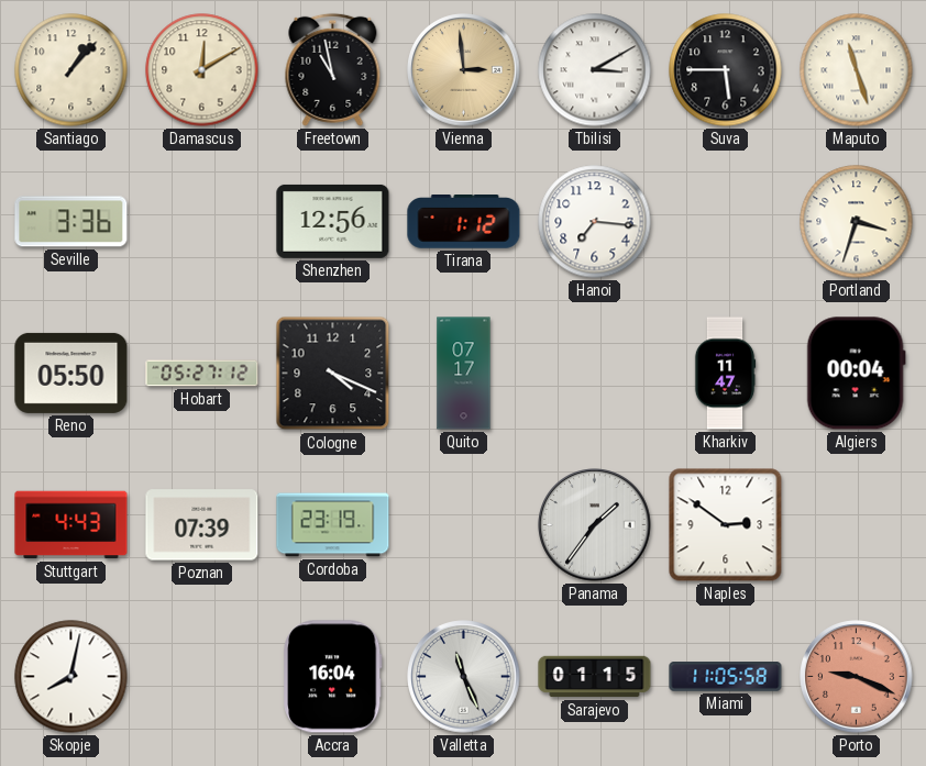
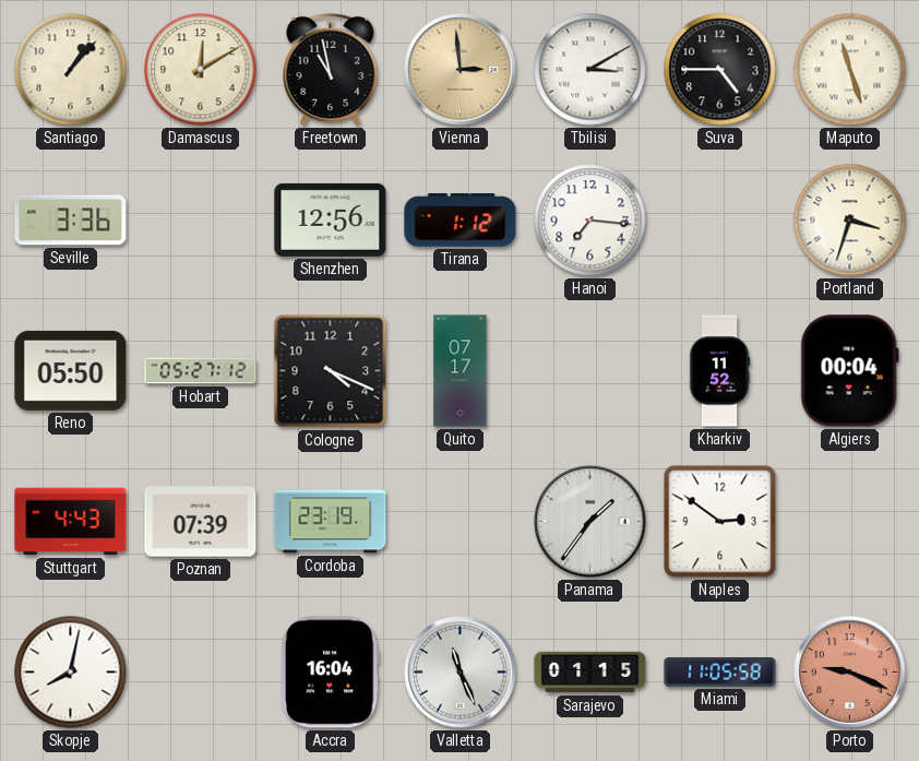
Suva: 5:45 -> 4:45
Kharkiv: 11:47 -> 11:52
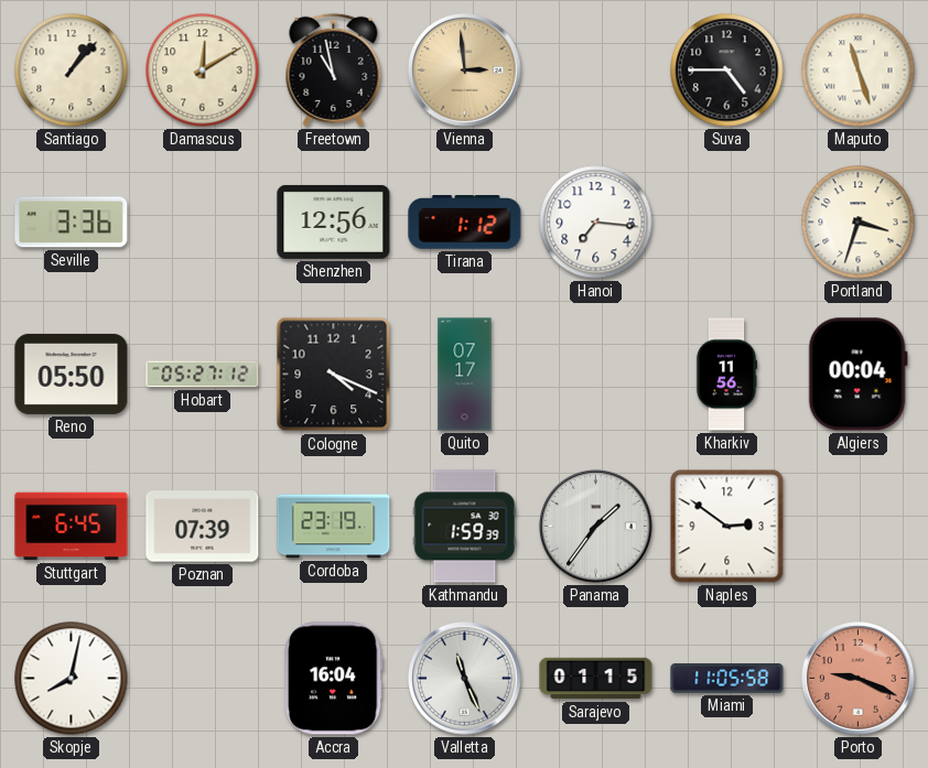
Tbilisi: 3:10 -> none
Kharkiv: 11:52 -> 11:56
Stuttgart: 4:43 -> 6:45
Kathmandu: none -> 1:59
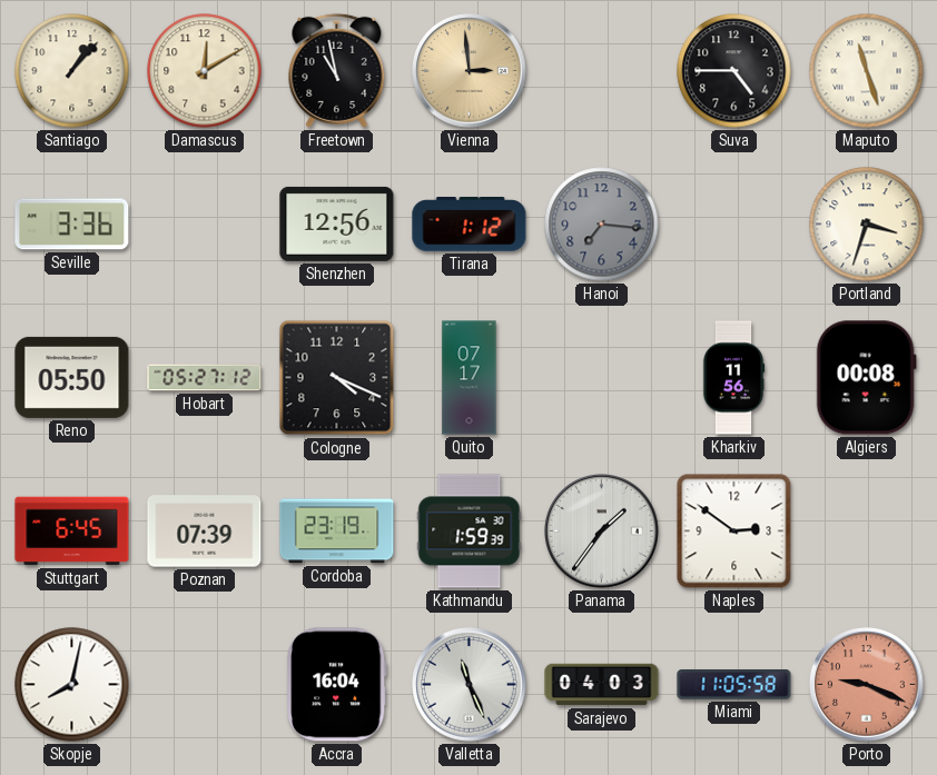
Hanoi dial: white -> grey
Algiers: 00:04 -> 00:08
Sarajevo: 01:15 -> 04:03
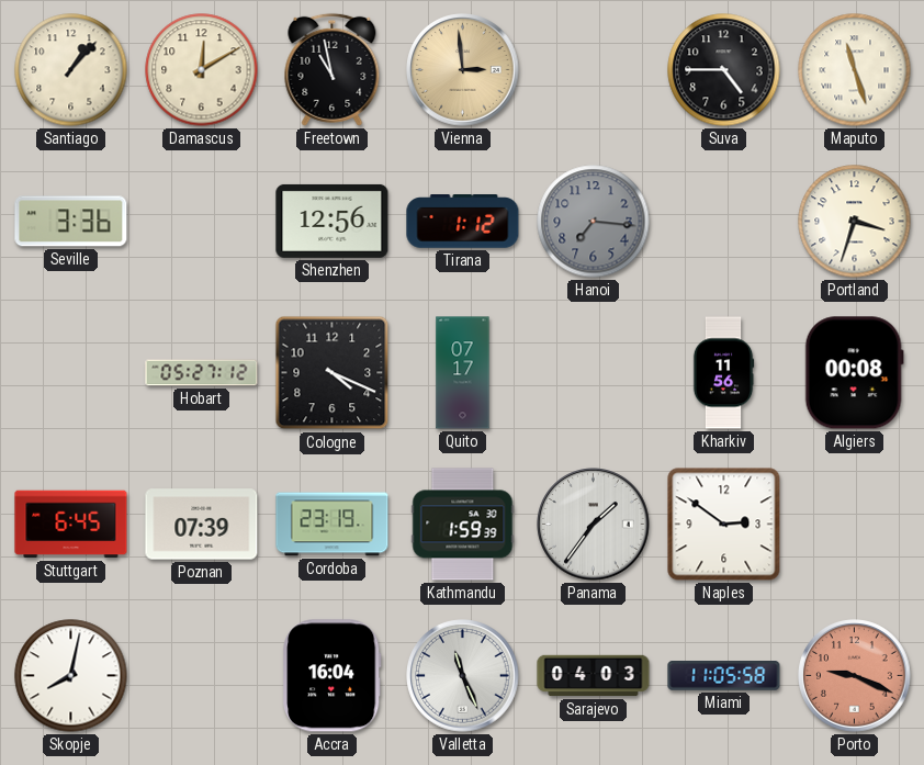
Reno: 05:50 -> none
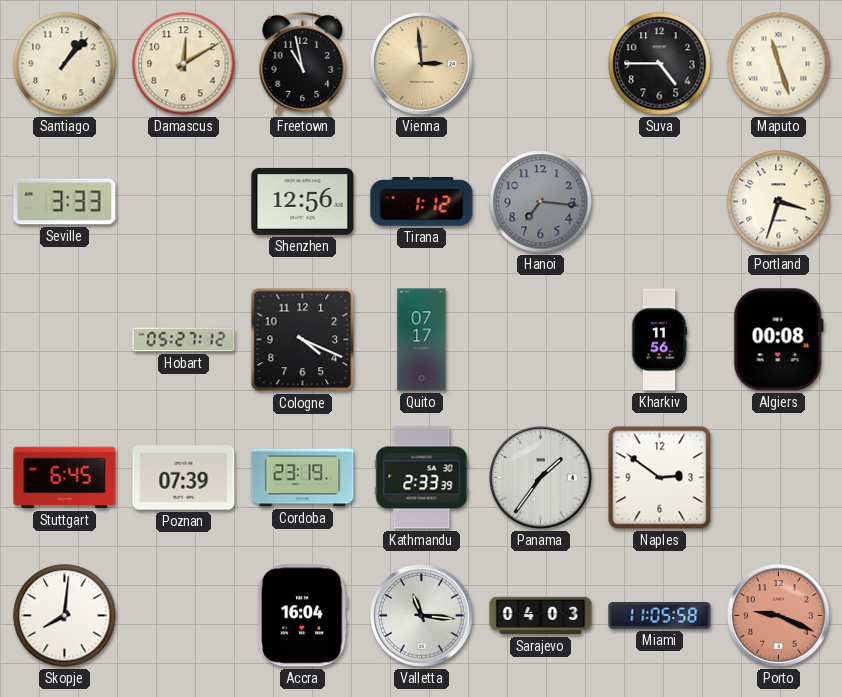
Seville: 3:36 -> 3:33
Kathmandu: 1:59 -> 2:33
Skopje: 8:02 -> 8:01
Valletta: 11:26 -> 11:16
